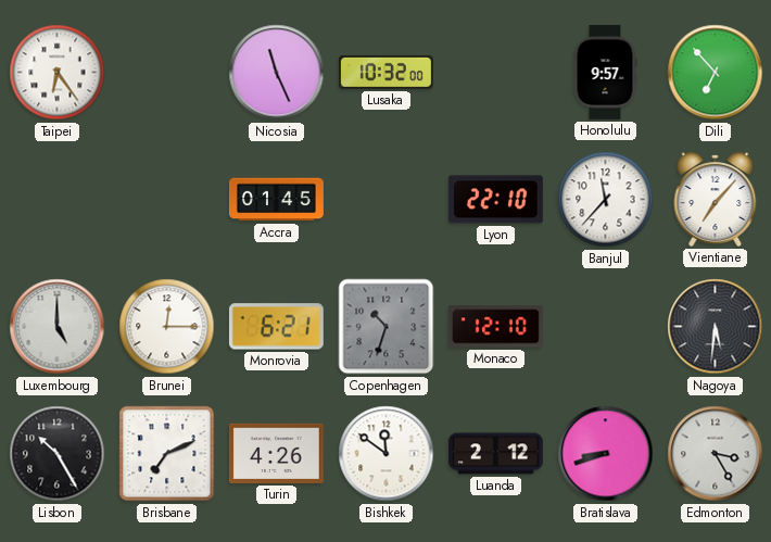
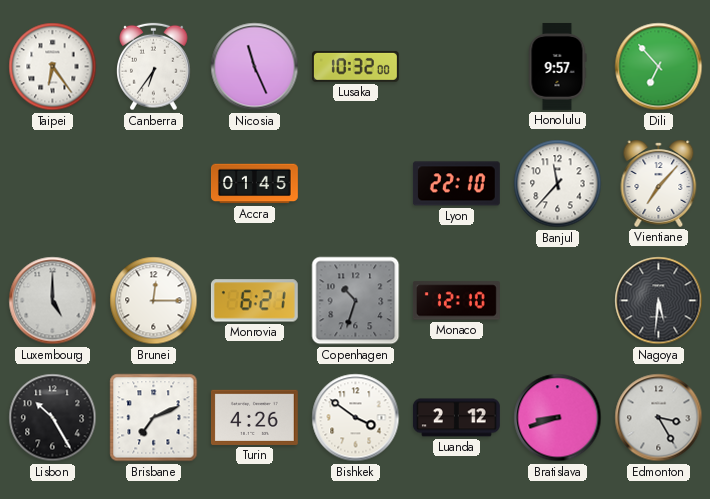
Canberra: none -> 6:36
Bishkek: 11:51 -> 3:51
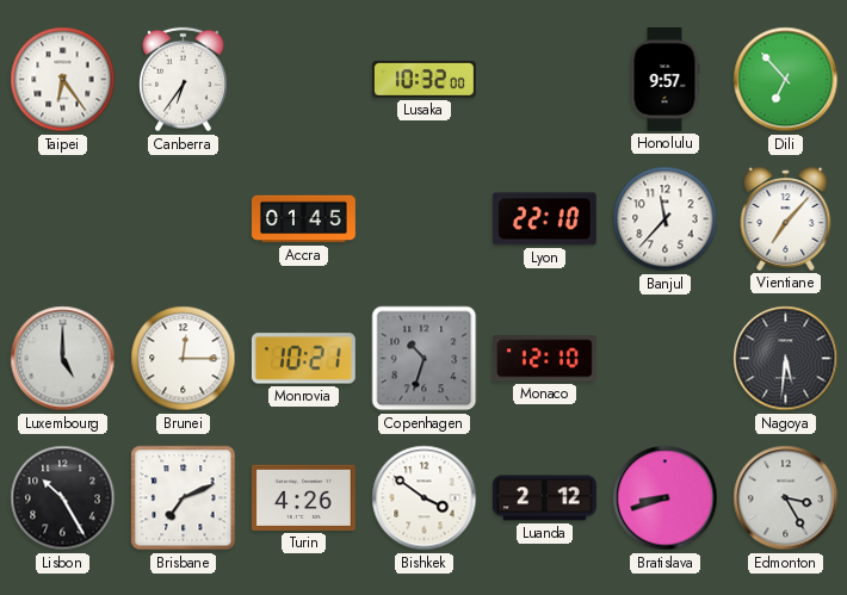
Nicosia: 11:26 -> none
Monrovia: 6:21 -> 10:21
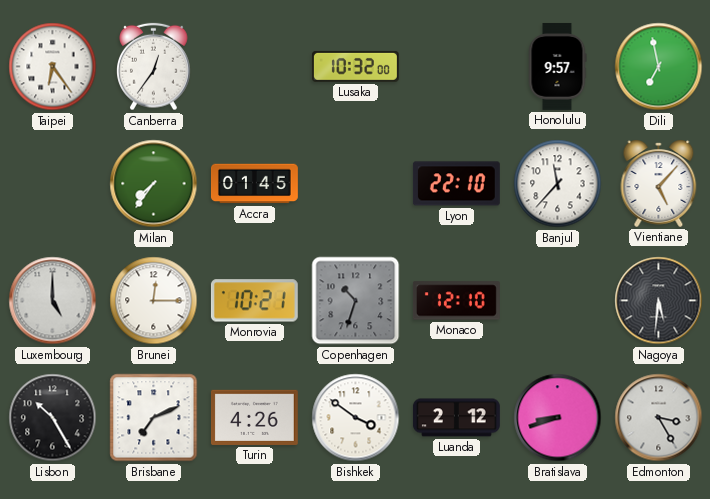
Canberra: 6:36 -> 12:36
Dili: 6:53 -> 6:58
Milan: none -> 7:36
Vientiane: 7:07 -> 5:07
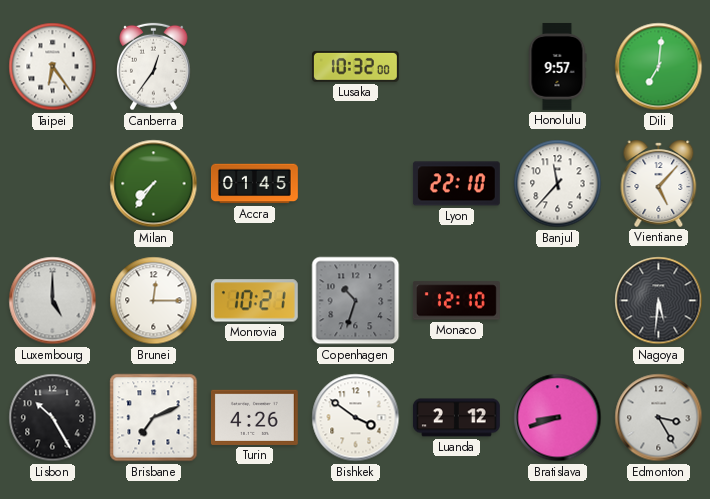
Dili: 6:58 -> 7:01
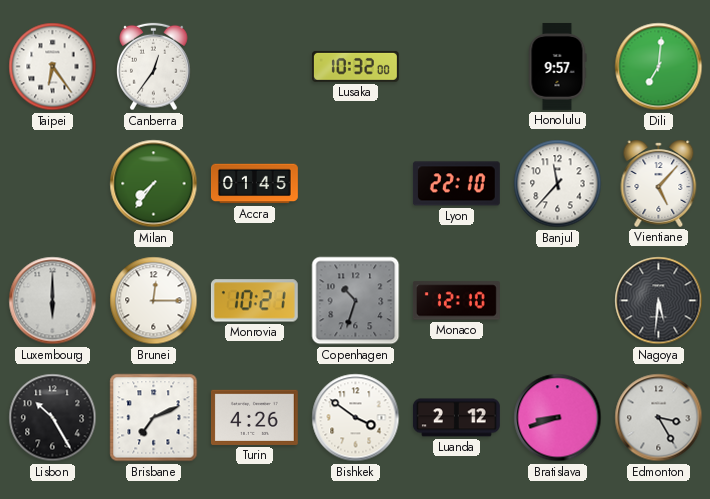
Luxembourg: 5:00 -> 6:00
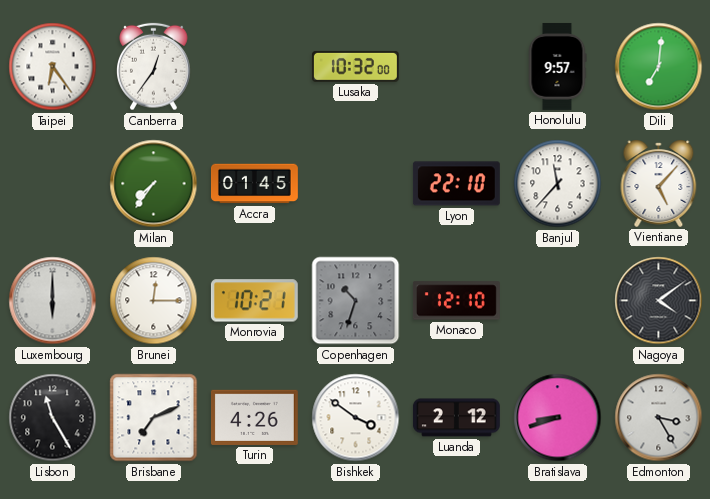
Nagoya: 5:31 -> 4:09
Lisbon: 10:25 -> 11:25
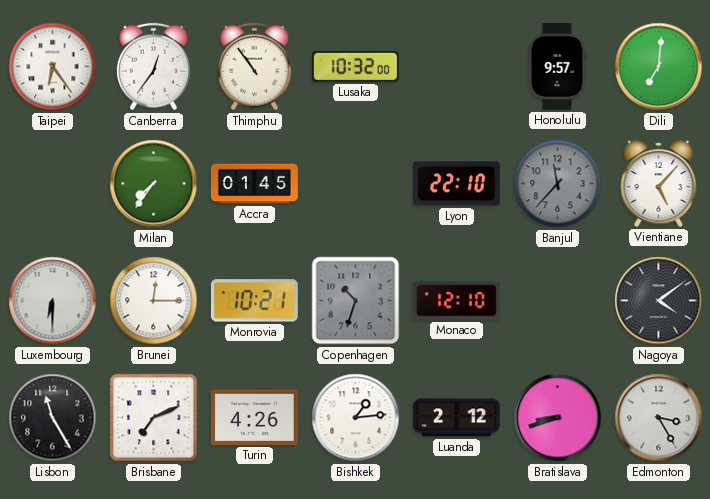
Thimphu: none -> 10:54
Banjul dial: white -> grey
Luxembourg: 6:00 -> 6:30
Bishkek: 3:51 -> 1:14
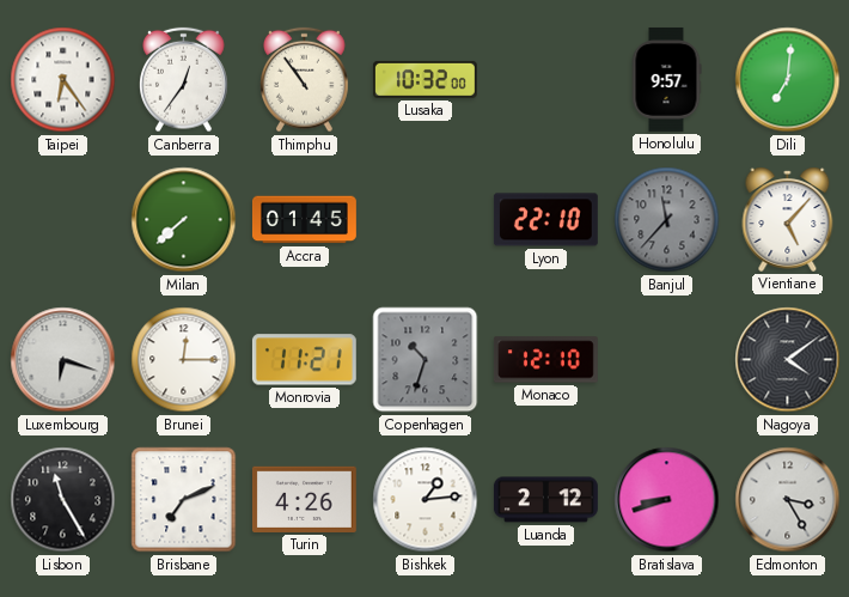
Milan: 7:36 -> 7:38
Luxembourg: 6:30 -> 6:18
Monrovia: 10:21 -> 11:21
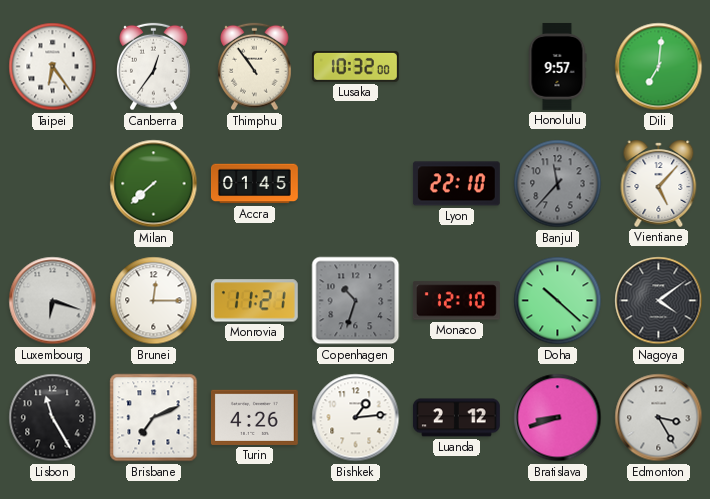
Doha: none -> 10:22
